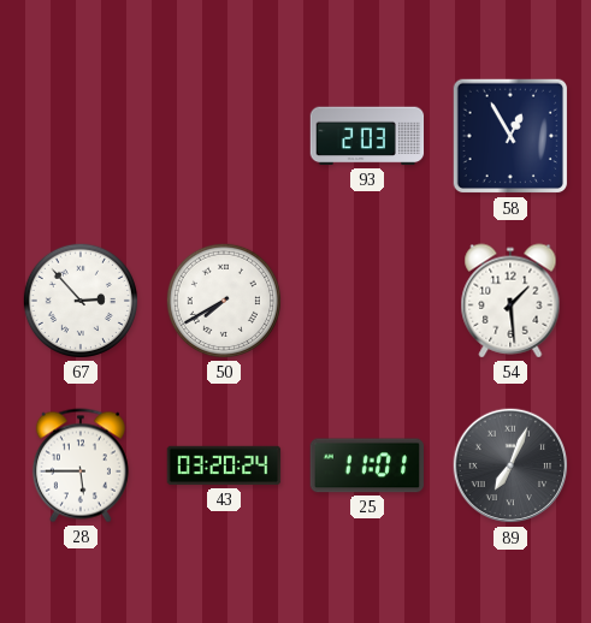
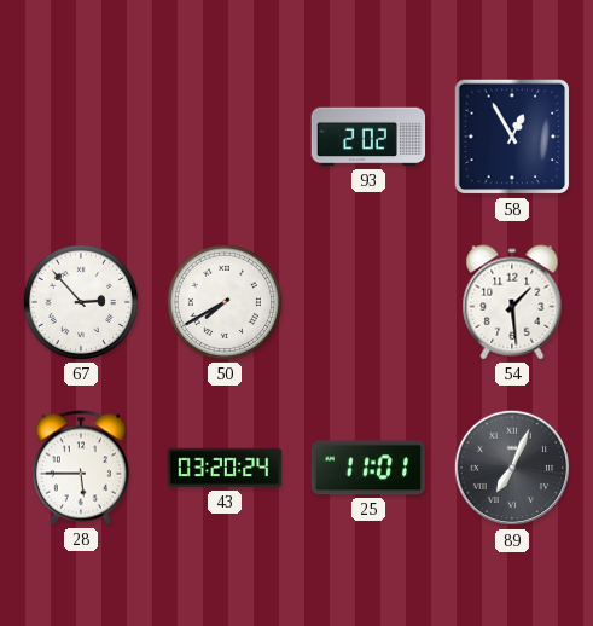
93: 2:03 -> 2:02
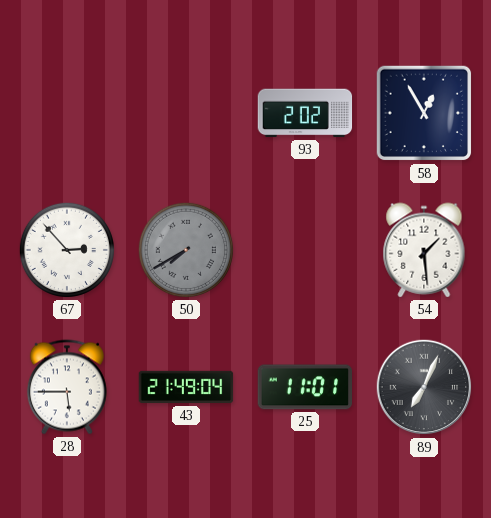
50 dial: white -> grey
43: 03:20 -> 21:49
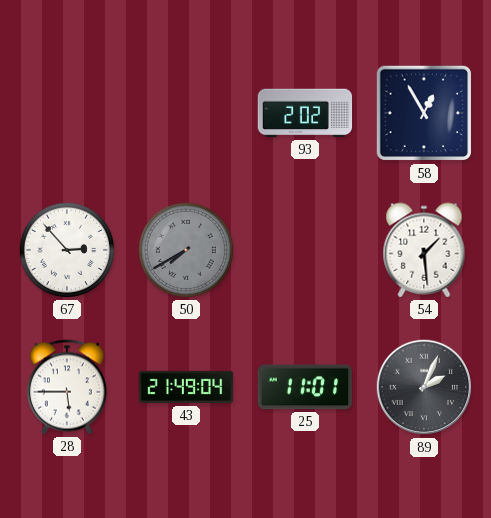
89: 7:04 -> 2:04
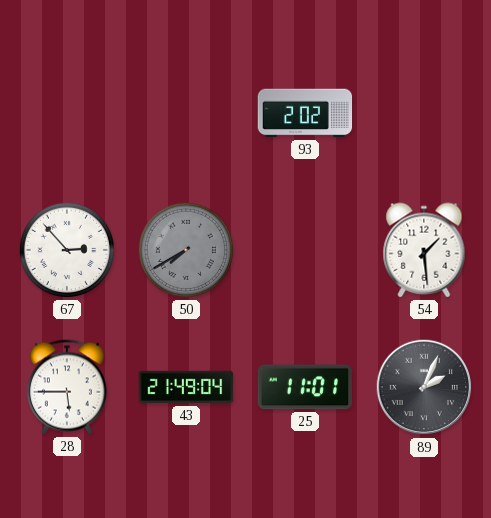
58: 12:55 -> none
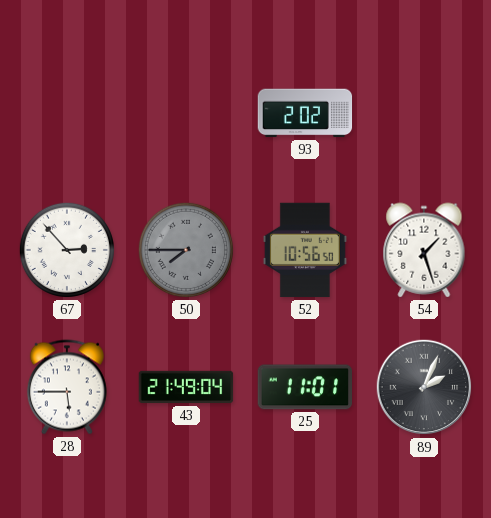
50: 7:40 -> 7:45
52: none -> 10:56
54: 1:29 -> 1:27
